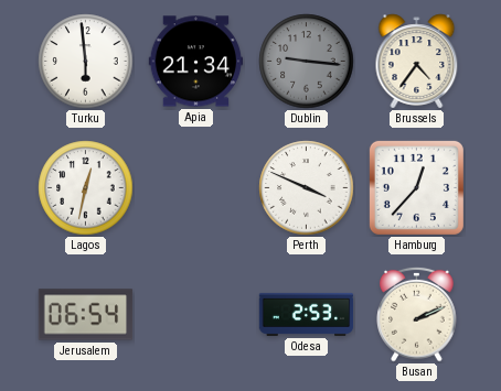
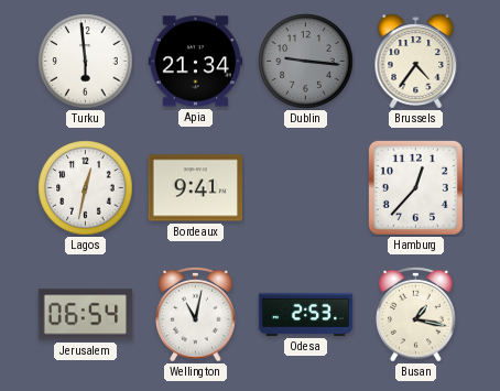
Bordeaux: none -> 9:41
Perth: 3:49 -> none
Wellington: none -> 11:02
Busan: 2:11 -> 1:17
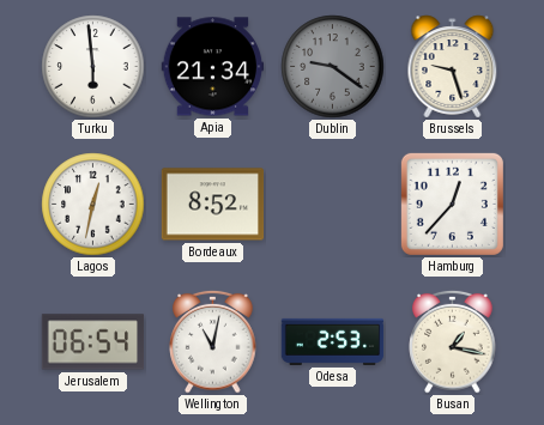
Dublin: 9:16 -> 9:21
Brussels: 4:36 -> 9:27
Bordeaux: 9:41 -> 8:52
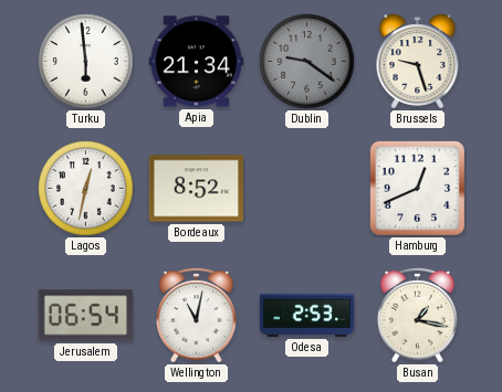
Hamburg: 12:37 -> 12:41
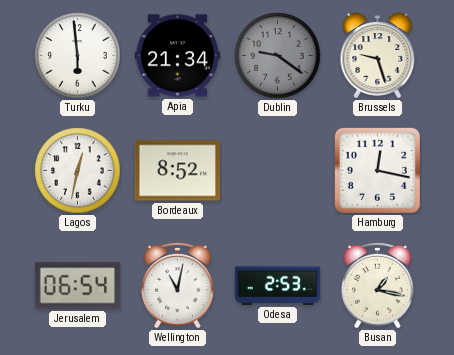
Hamburg: 12:41 -> 12:17
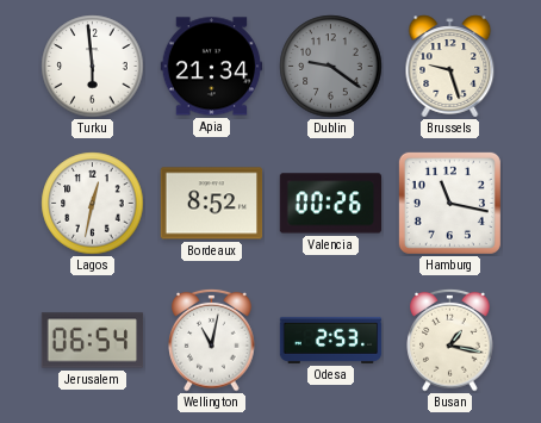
Valencia: none -> 00:26
Hamburg: 12:17 -> 11:17
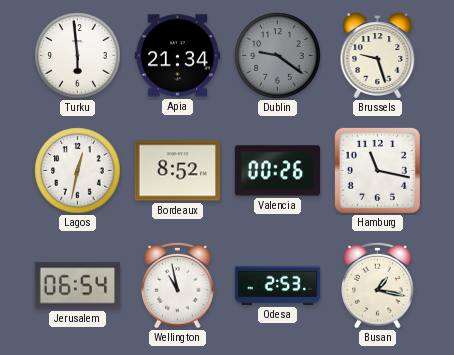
Wellington: 11:02 -> 10:58
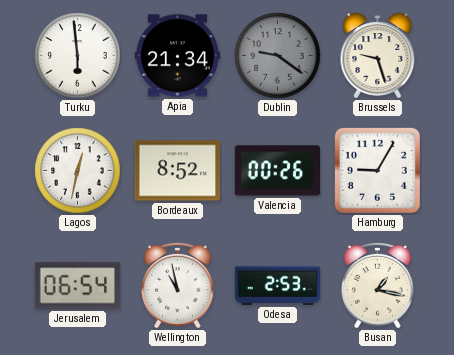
Hamburg: 11:17 -> 9:05
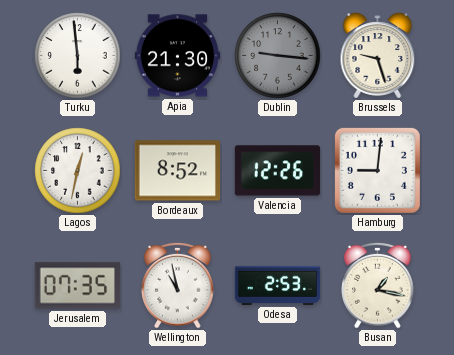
Apia: 21:34 -> 21:30
Dublin: 9:21 -> 9:16
Valencia: 00:26 -> 12:26
Hamburg: 9:05 -> 9:01
Jerusalem: 06:54 -> 07:35
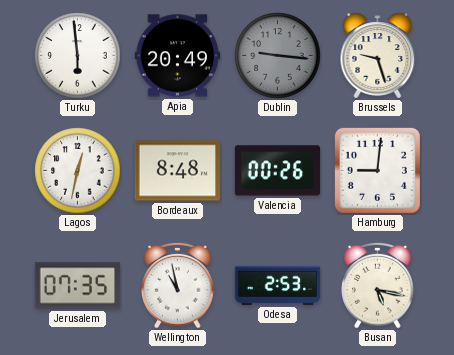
Apia: 21:30 -> 20:49
Bordeaux: 8:52 -> 8:48
Valencia: 12:26 -> 00:26
Busan: 1:17 -> 5:17
